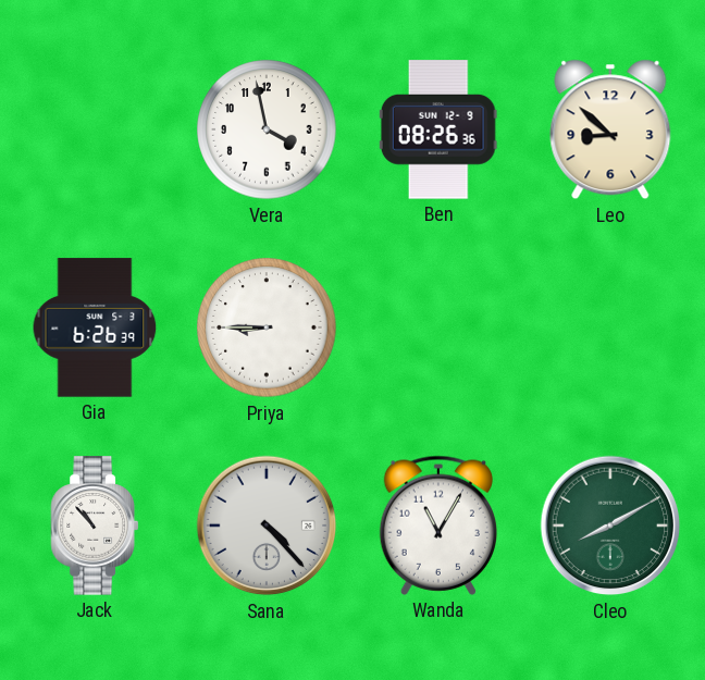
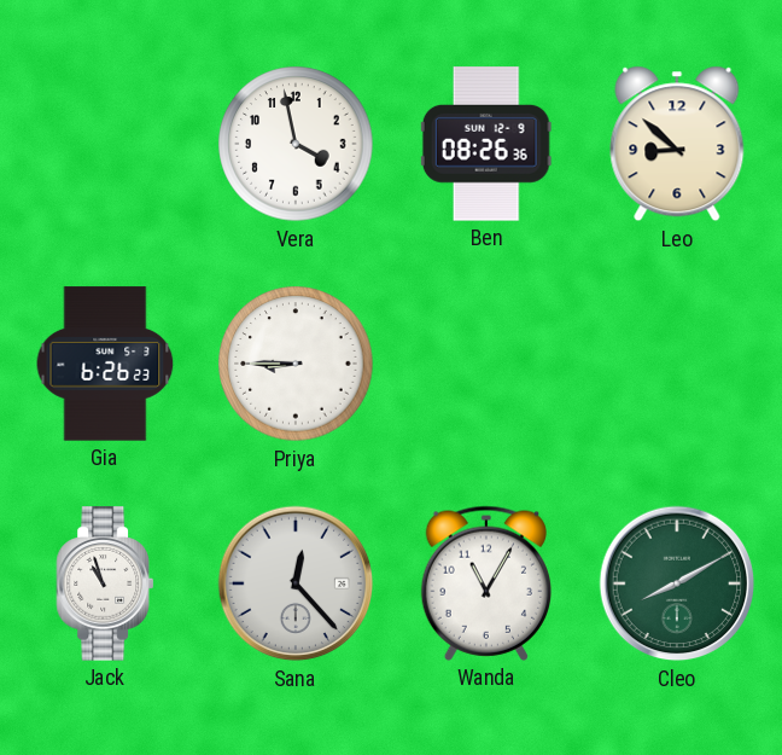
Gia: 6:26:39 -> 6:26:23
Jack: 10:53 -> 10:57
Sana: 4:23 -> 12:23
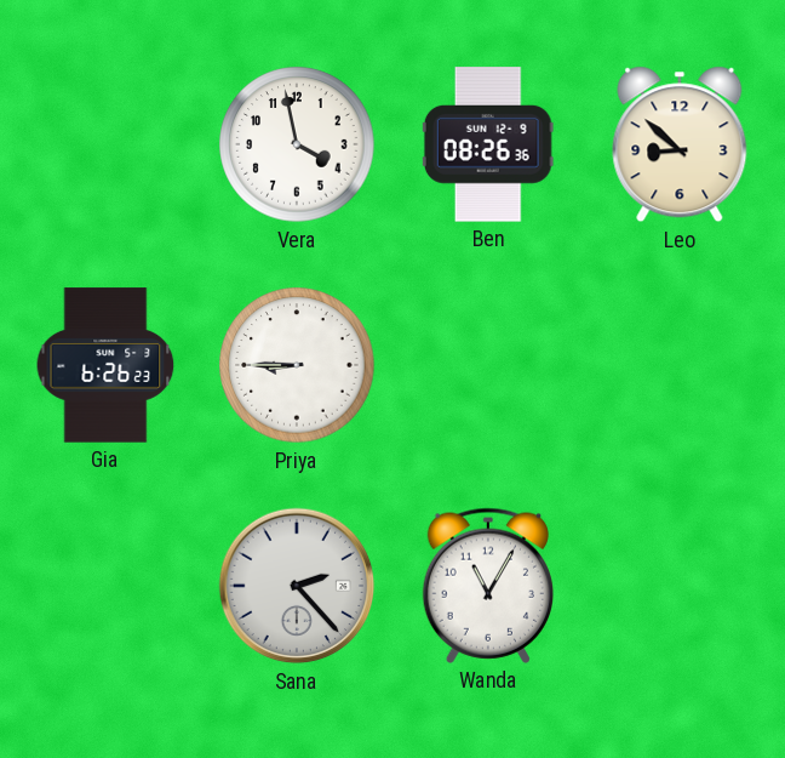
Jack: 10:57 -> none
Sana: 12:23 -> 2:23
Cleo: 8:10 -> none
